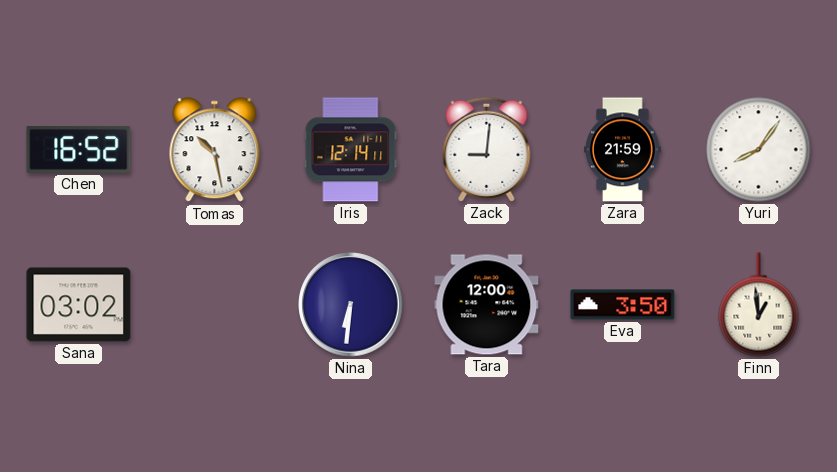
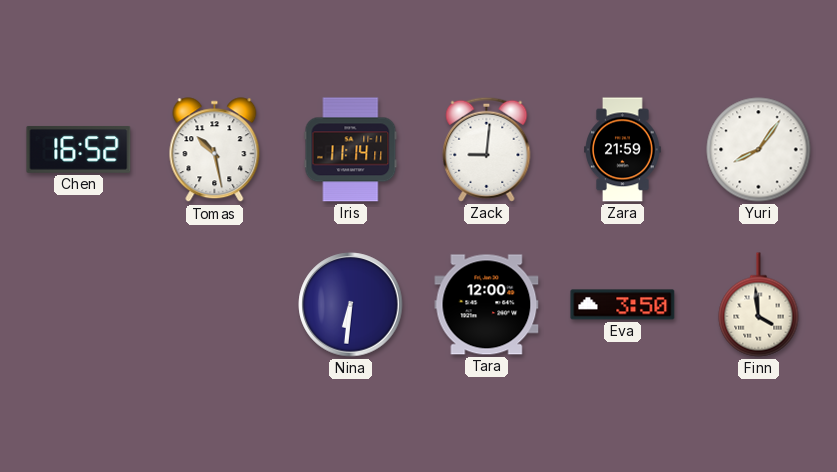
Iris: 12:14 -> 11:14
Sana: 03:02 -> none
Finn: 12:59 -> 3:59
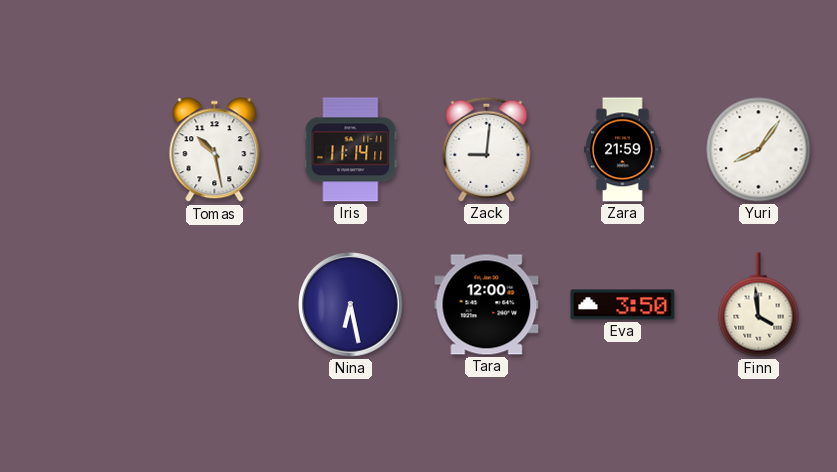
Chen: 16:52 -> none
Nina: 6:31 -> 6:28
